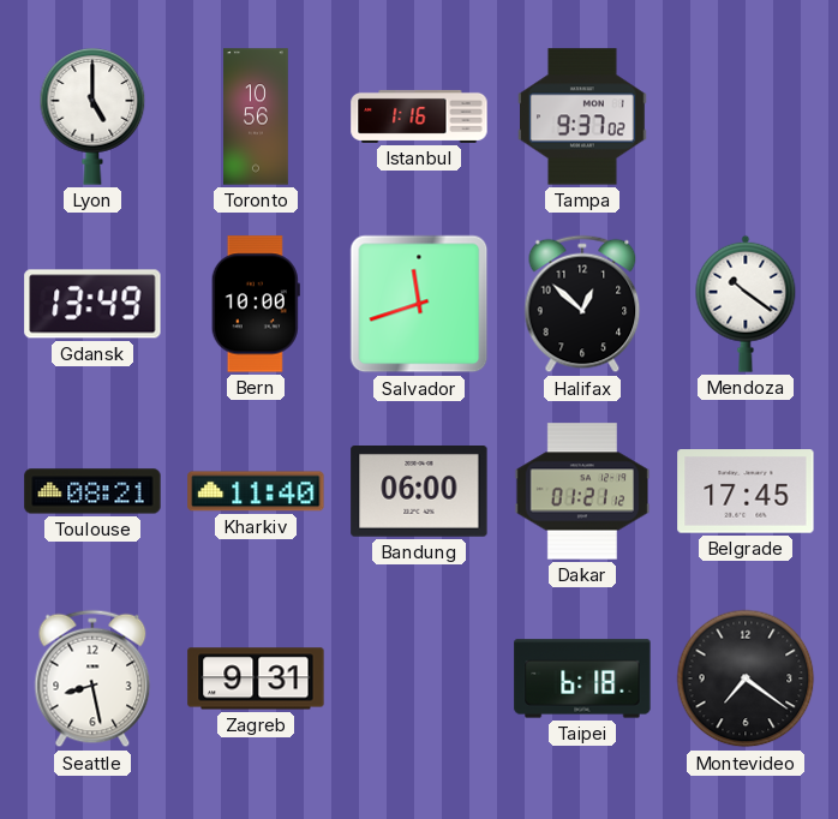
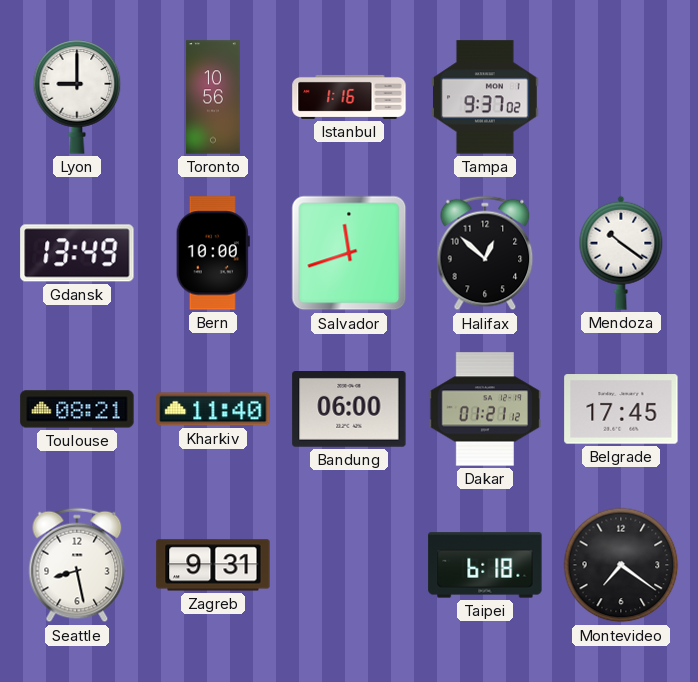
Lyon: 5:00 -> 9:00
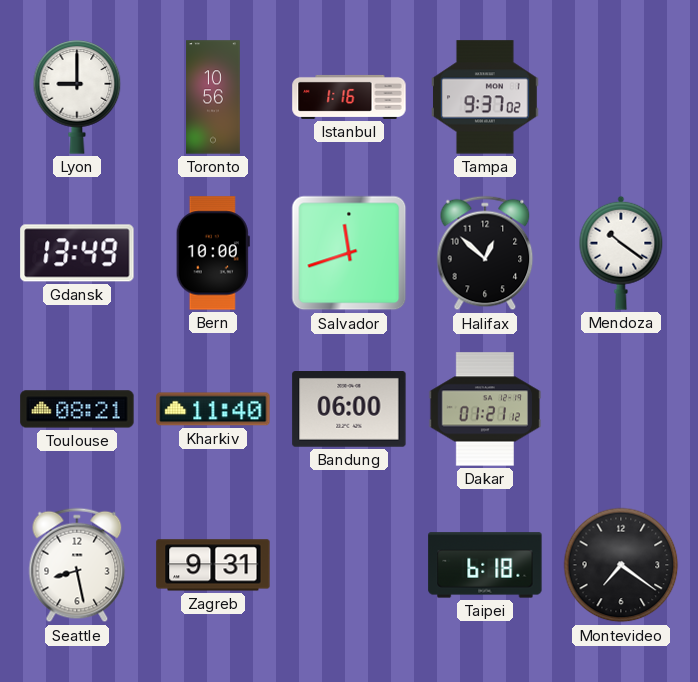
Belgrade: 17:45 -> none
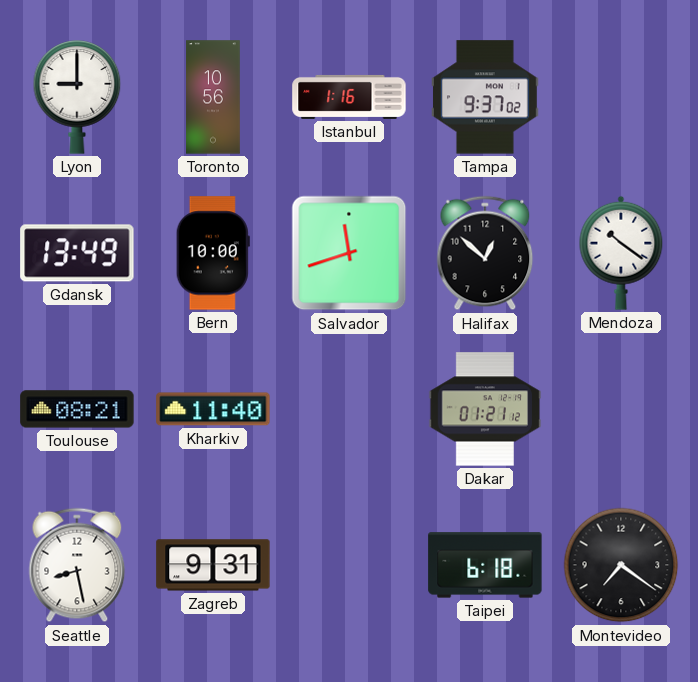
Bandung: 06:00 -> none
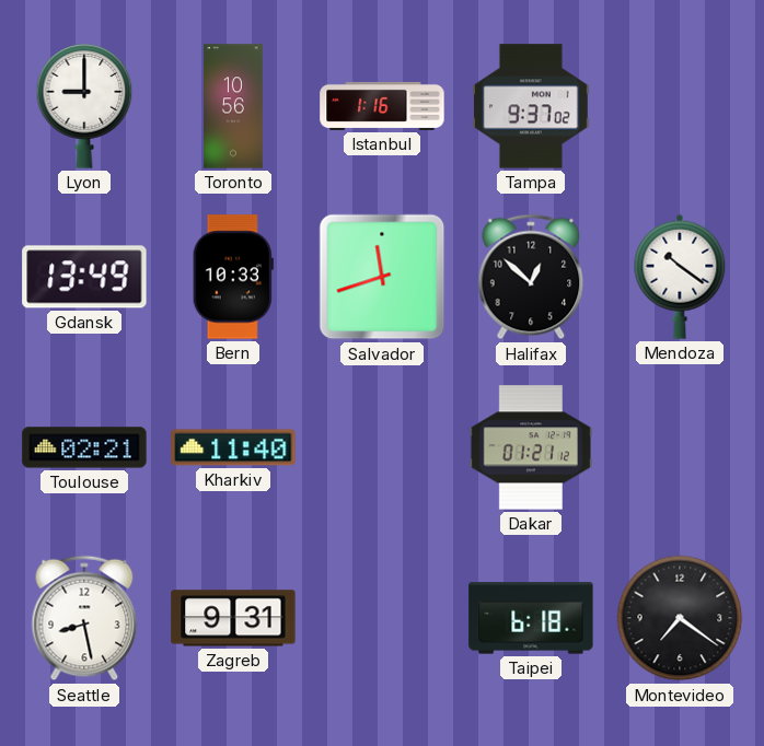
Bern: 10:00 -> 10:33
Toulouse: 08:21 -> 02:21
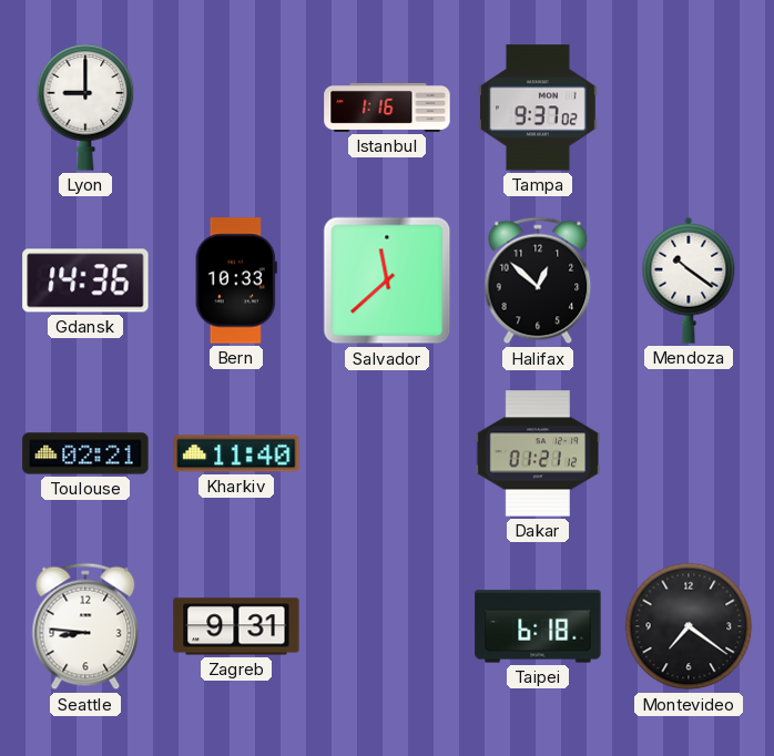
Toronto: 10:56 -> none
Gdansk: 13:49 -> 14:36
Salvador: 11:42 -> 11:38
Seattle: 8:28 -> 8:46
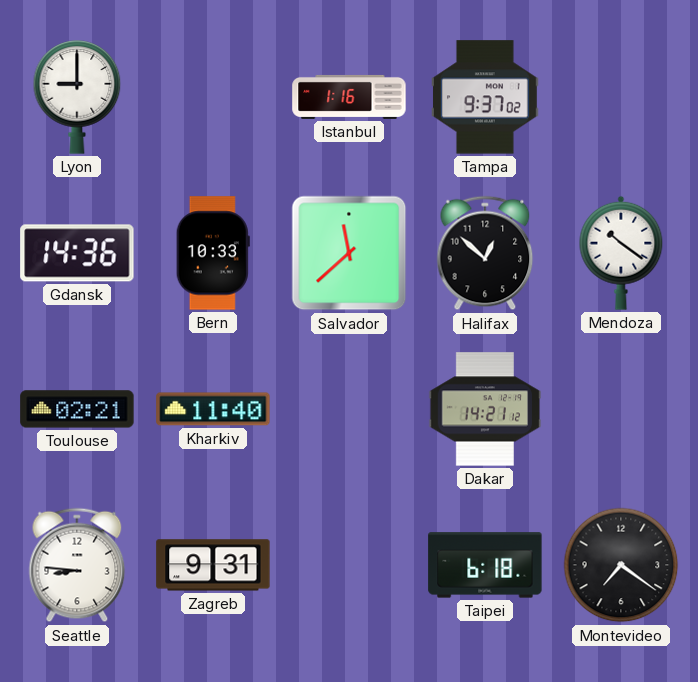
Dakar: 01:21 -> 14:21
